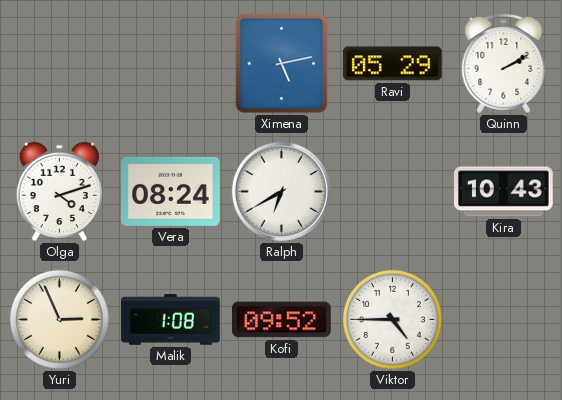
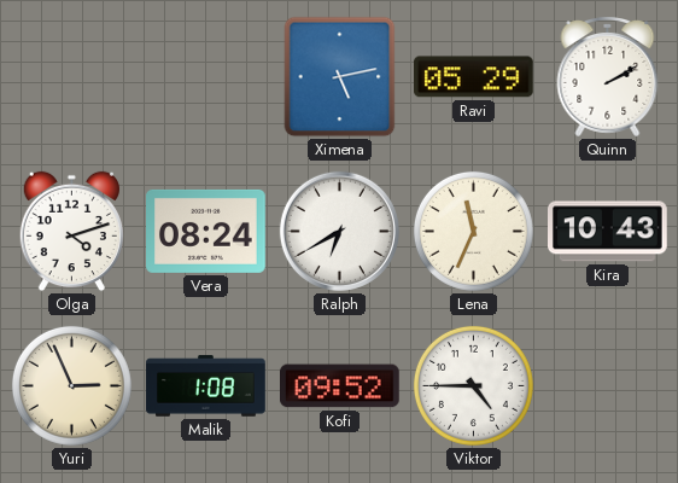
Lena: none -> 11:34
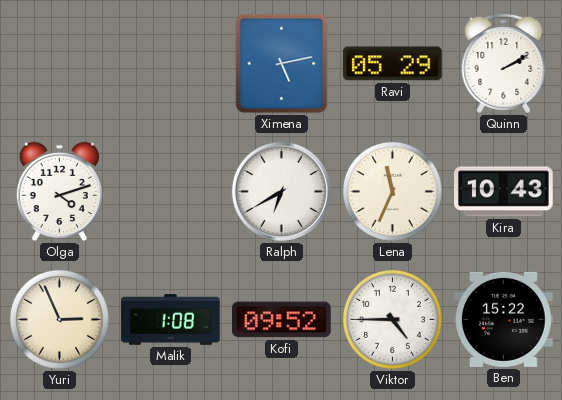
Vera: 08:24 -> none
Ben: none -> 15:22
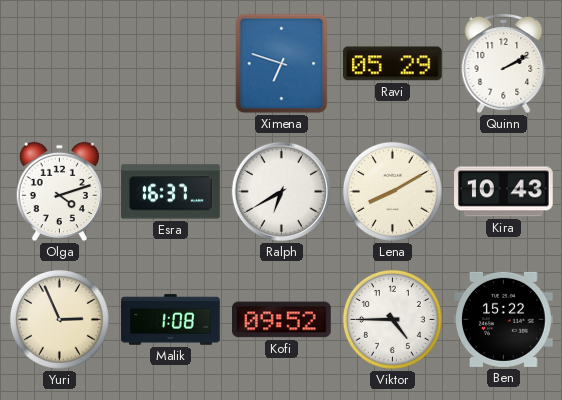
Ximena: 5:13 -> 6:48
Esra: none -> 16:37
Lena: 11:34 -> 8:10
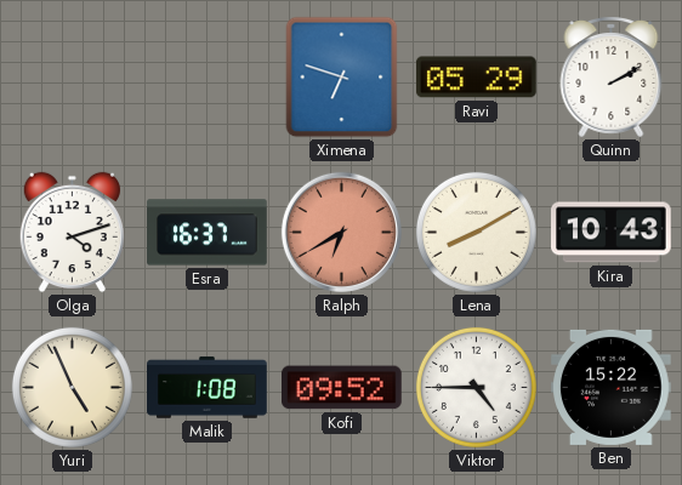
Ralph dial: white -> salmon
Yuri: 2:56 -> 4:56
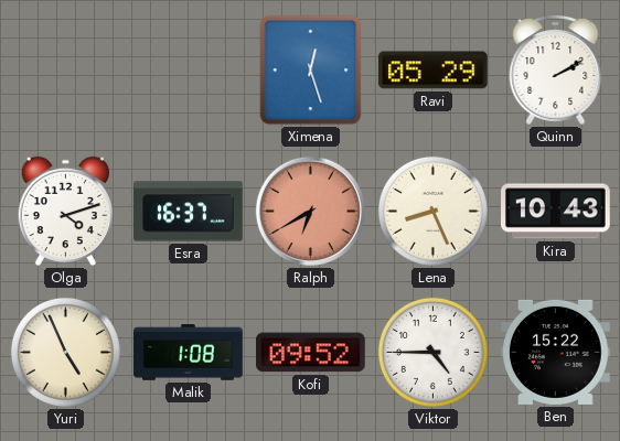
Ximena: 6:48 -> 12:27
Lena: 8:10 -> 8:26
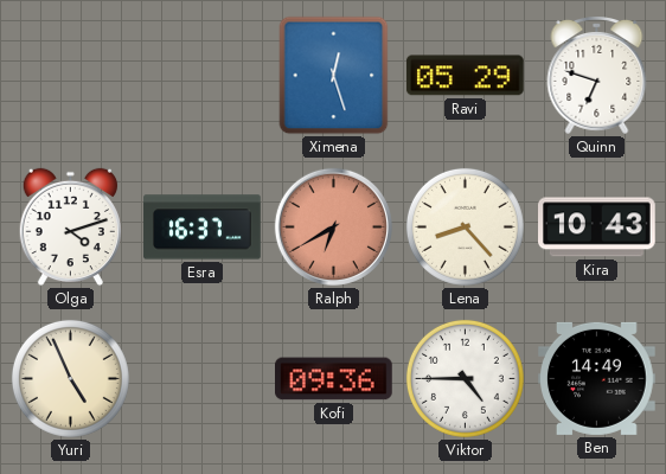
Quinn: 2:10 -> 6:48
Lena: 8:26 -> 8:23
Malik: 1:08 -> none
Kofi: 09:52 -> 09:36
Ben: 15:22 -> 14:49
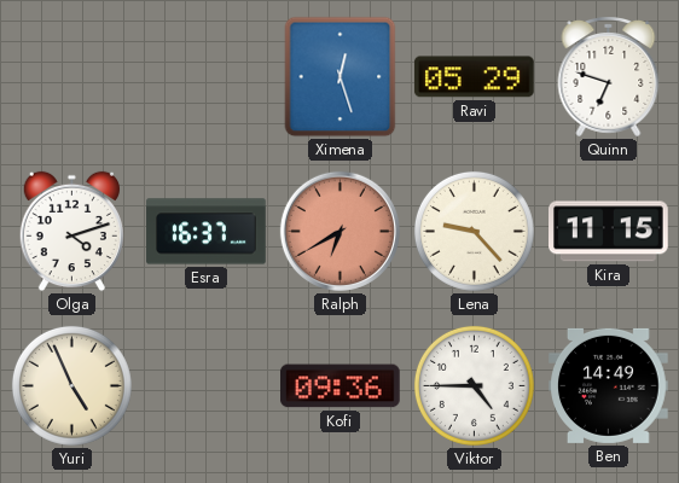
Lena: 8:23 -> 9:23
Kira: 10:43 -> 11:15
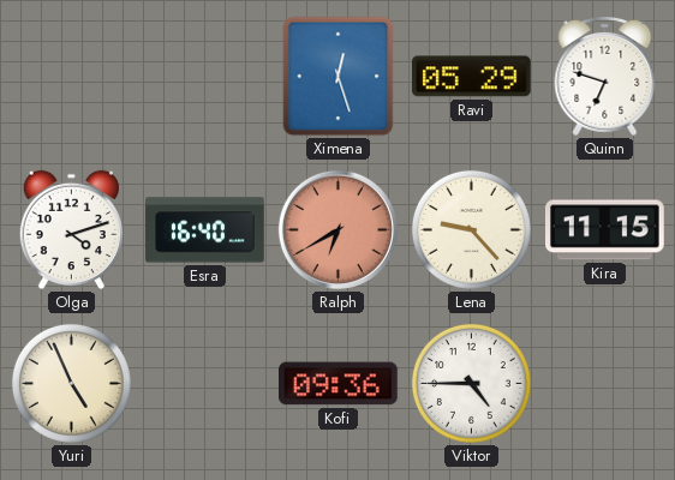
Esra: 16:37 -> 16:40
Ben: 14:49 -> none
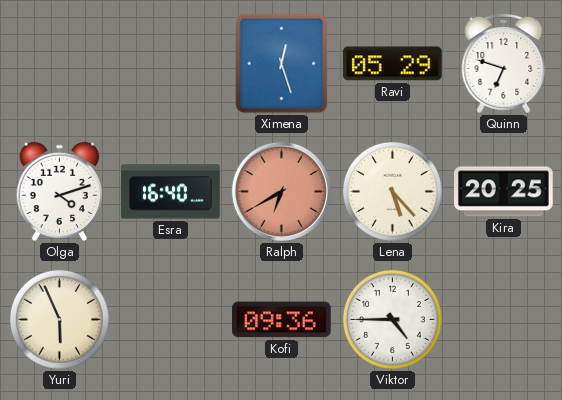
Lena: 9:23 -> 5:23
Kira: 11:15 -> 20:25
Yuri: 4:56 -> 5:56
